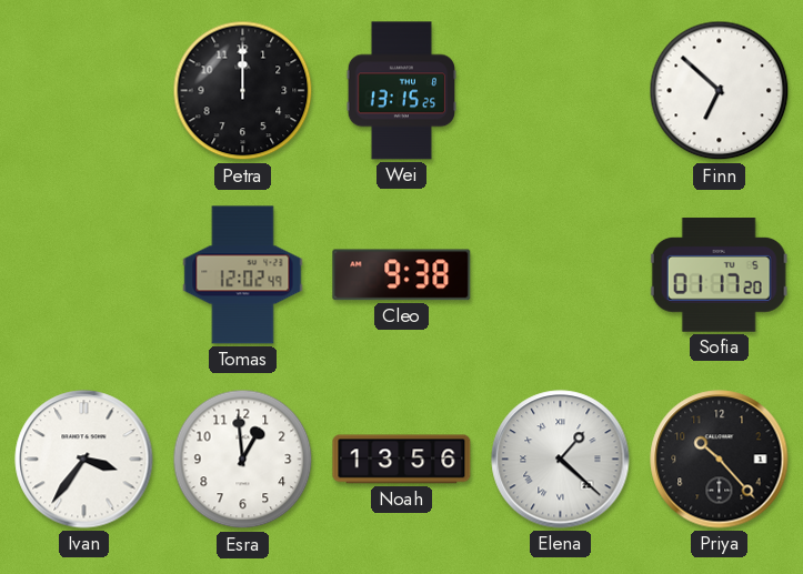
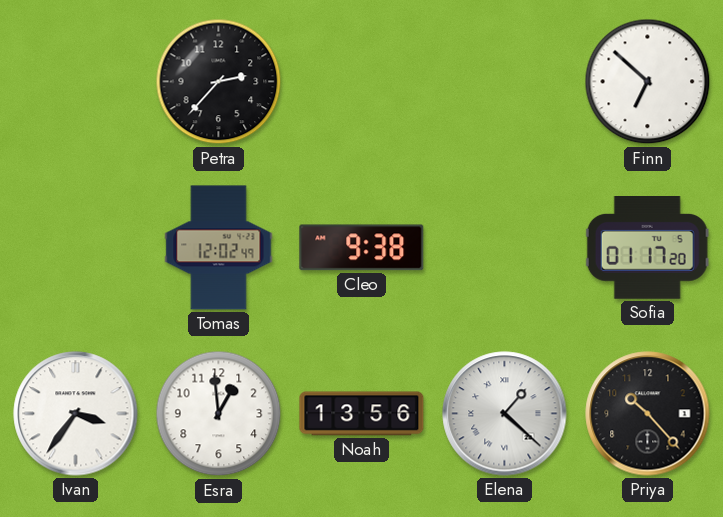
Petra: 12:00 -> 2:37
Wei: 13:15 -> none
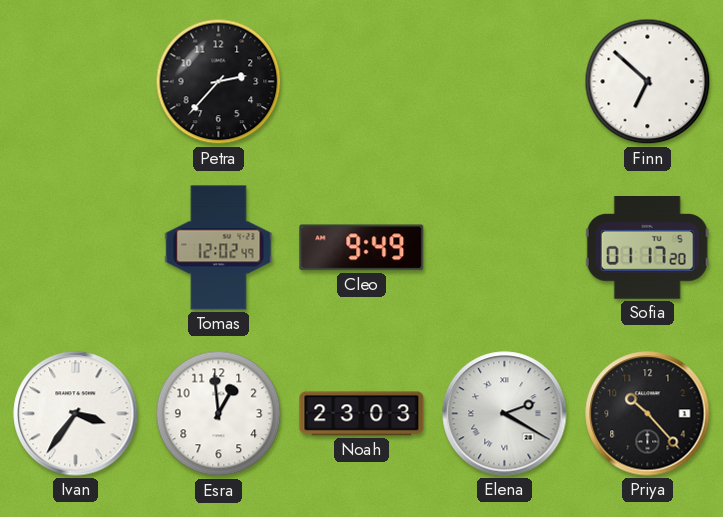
Cleo: 9:38 -> 9:49
Noah: 13:56 -> 23:03
Elena: 1:22 -> 2:20
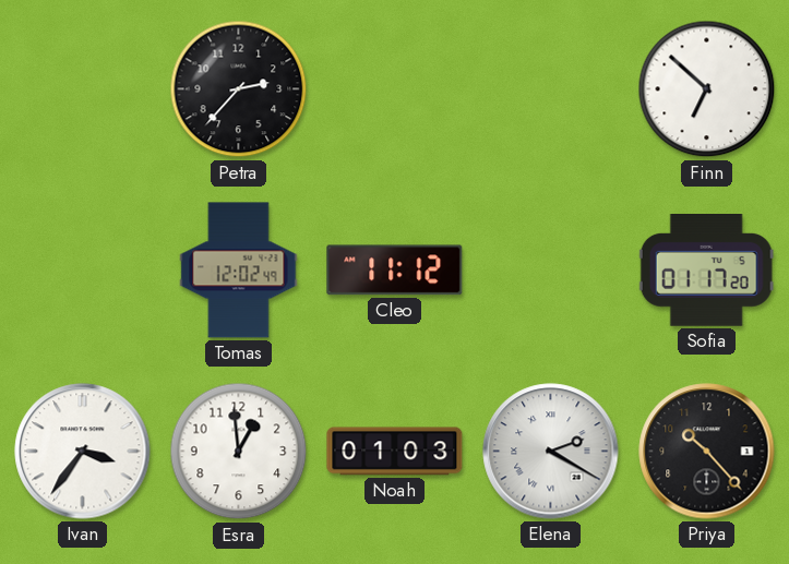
Cleo: 9:49 -> 11:12
Noah: 23:03 -> 01:03
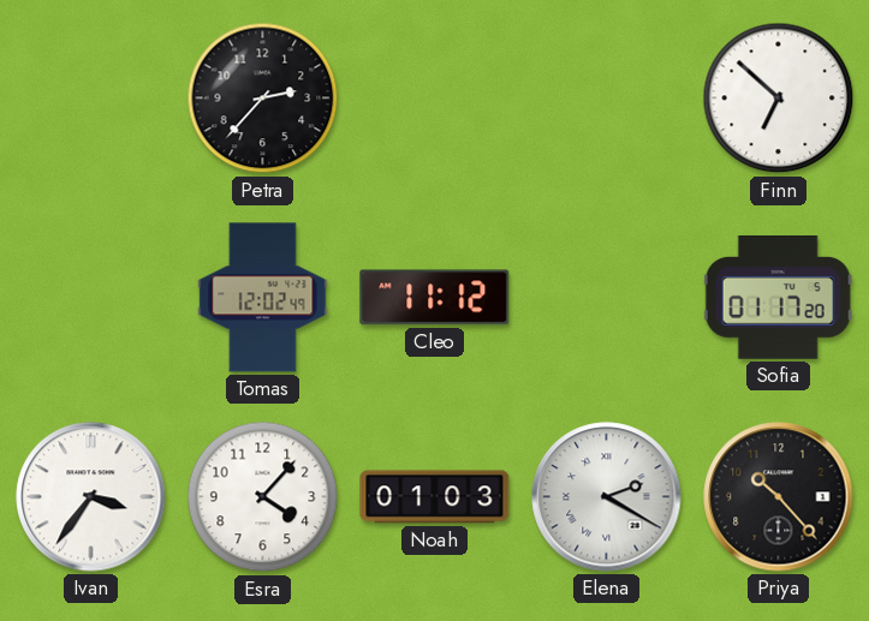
Esra: 12:59 -> 4:07
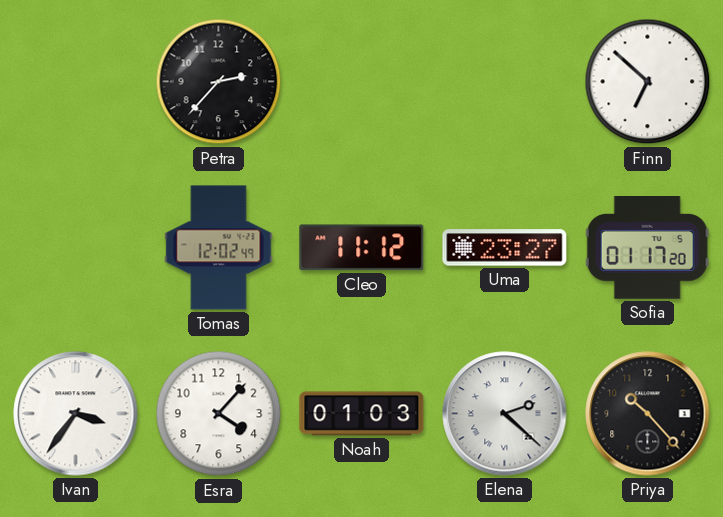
Uma: none -> 23:27
Elena: 2:20 -> 2:22
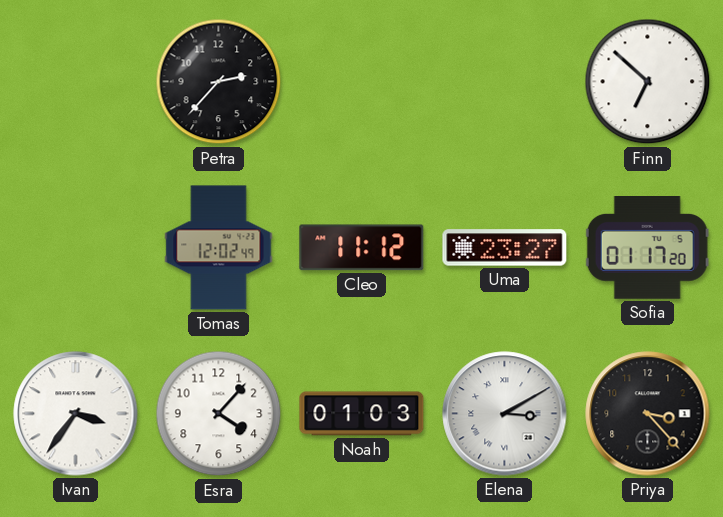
Elena: 2:22 -> 3:10
Priya: 10:23 -> 3:23
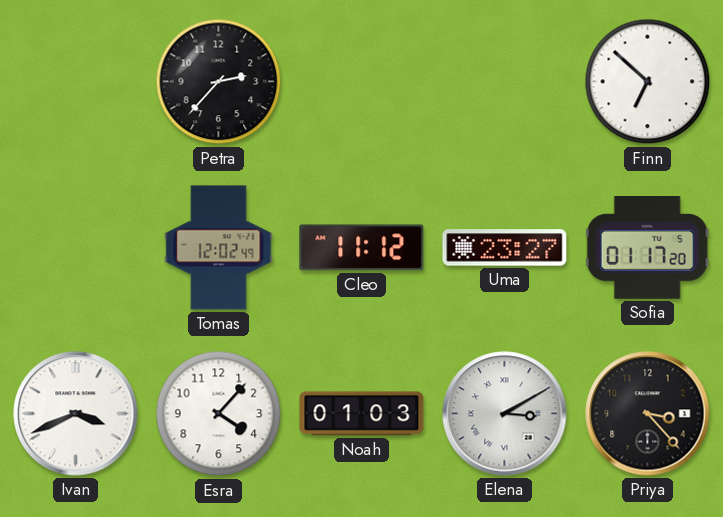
Ivan: 3:36 -> 3:41
